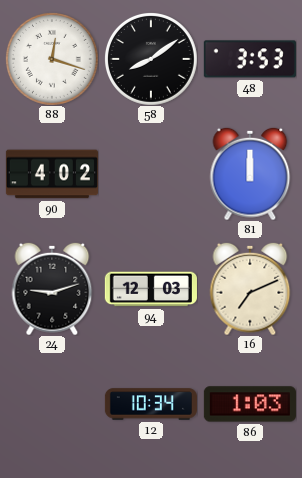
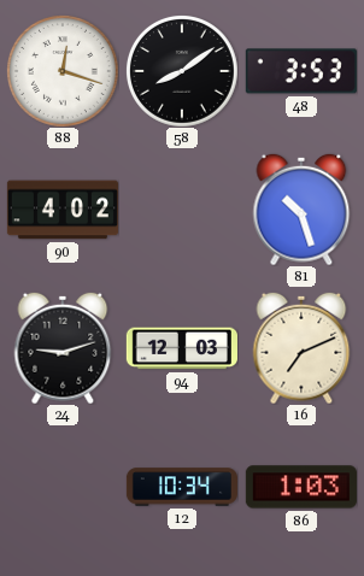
81: 12:00 -> 10:27
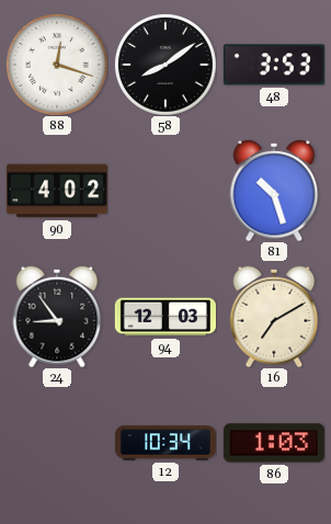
24: 9:12 -> 8:54
16: 7:11 -> 7:10
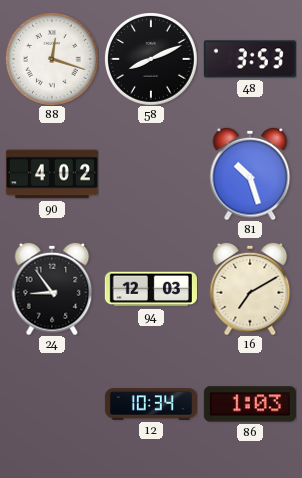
58: 8:09 -> 8:11
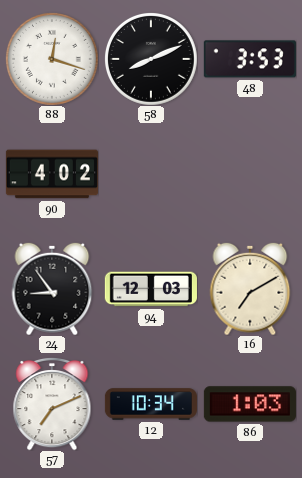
81: 10:27 -> none
57: none -> 7:11
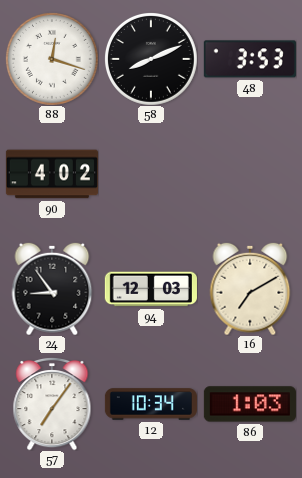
57: 7:11 -> 7:06
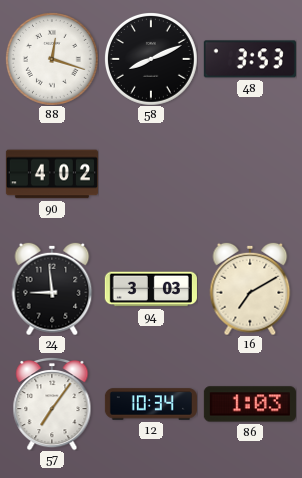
24: 8:54 -> 8:59
94: 12:03 -> 3:03
